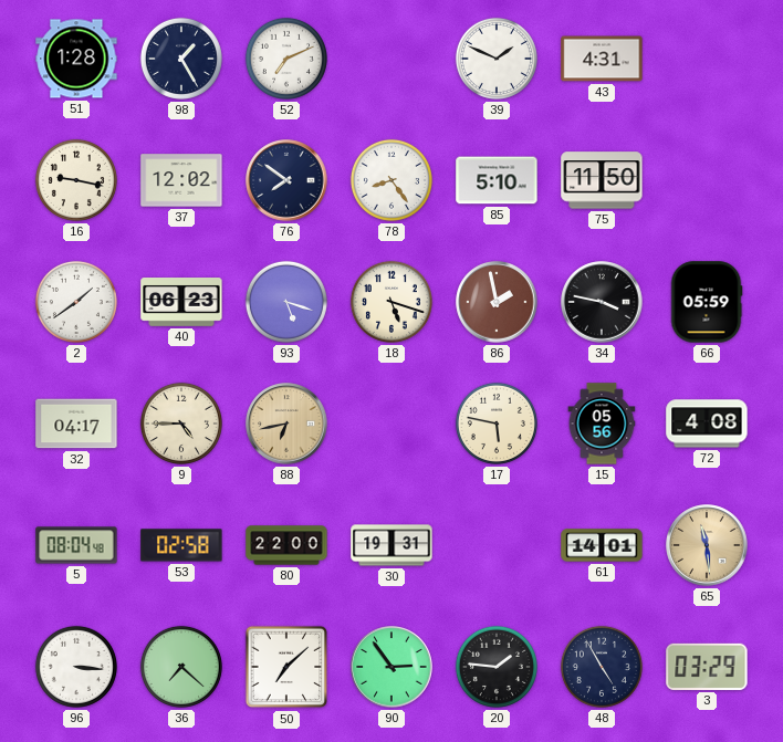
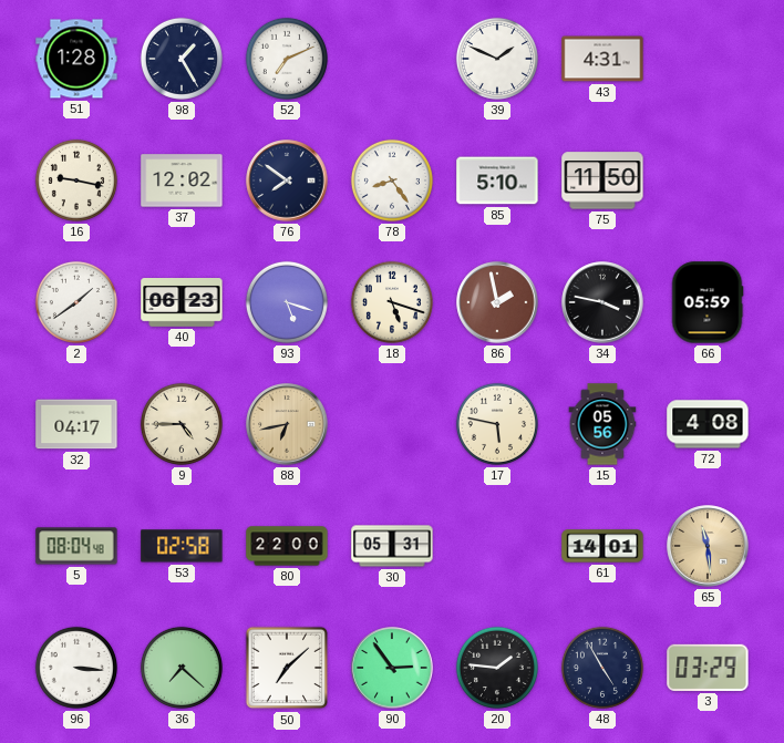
30: 19:31 -> 05:31
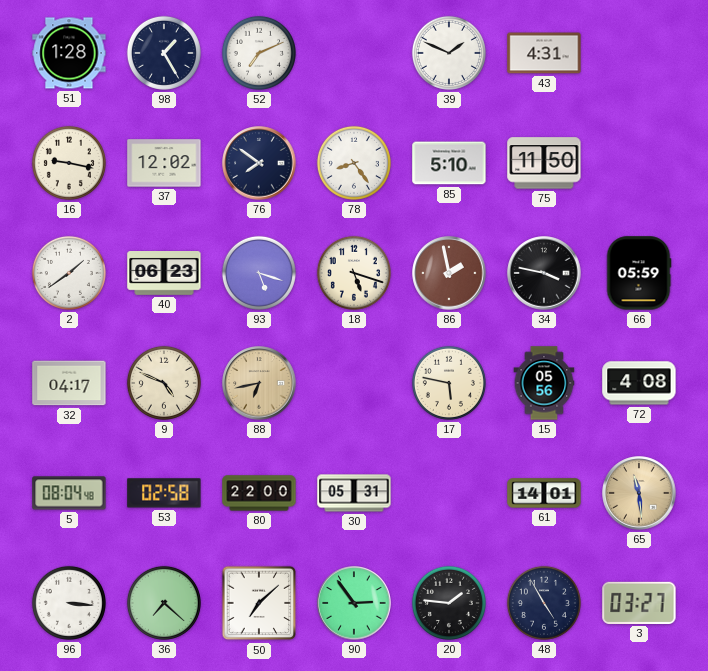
9: 4:45 -> 4:49
3: 03:29 -> 03:27
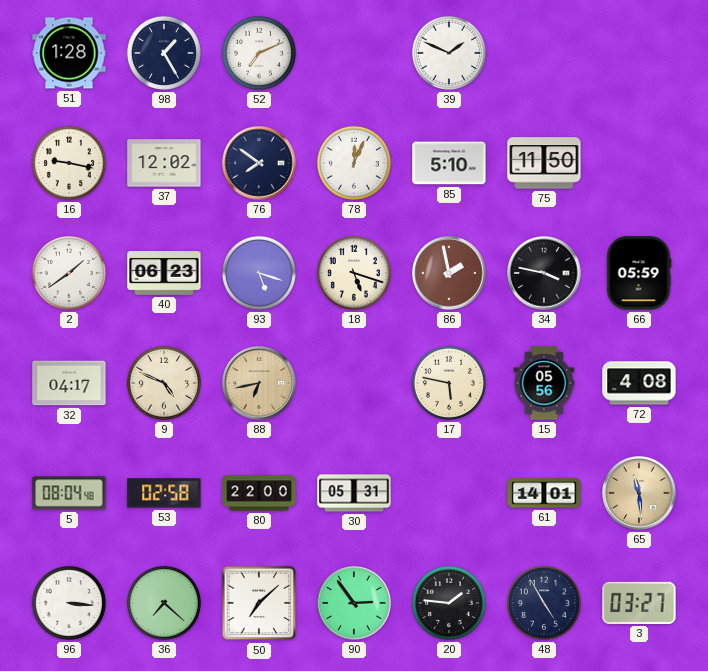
43: 4:31 -> none
78: 8:24 -> 12:04
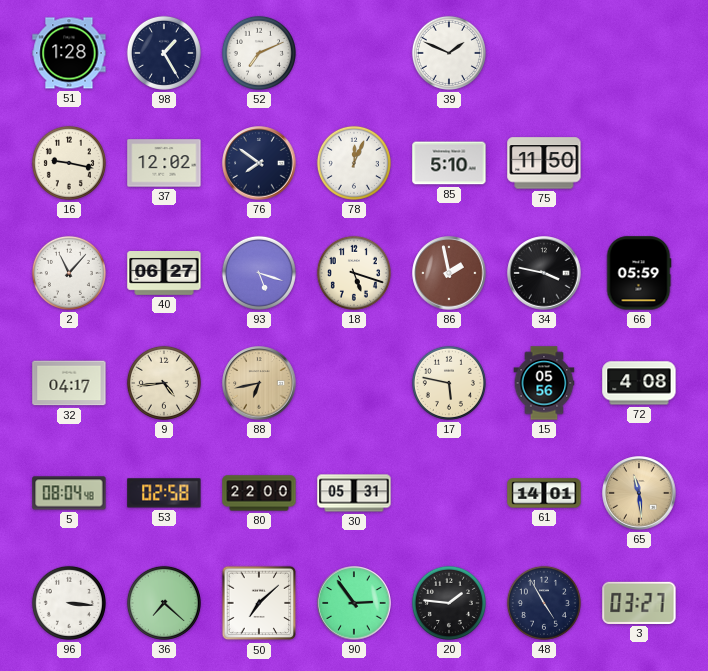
2: 1:39 -> 11:07
40: 06:23 -> 06:27
9: 4:49 -> 4:44
